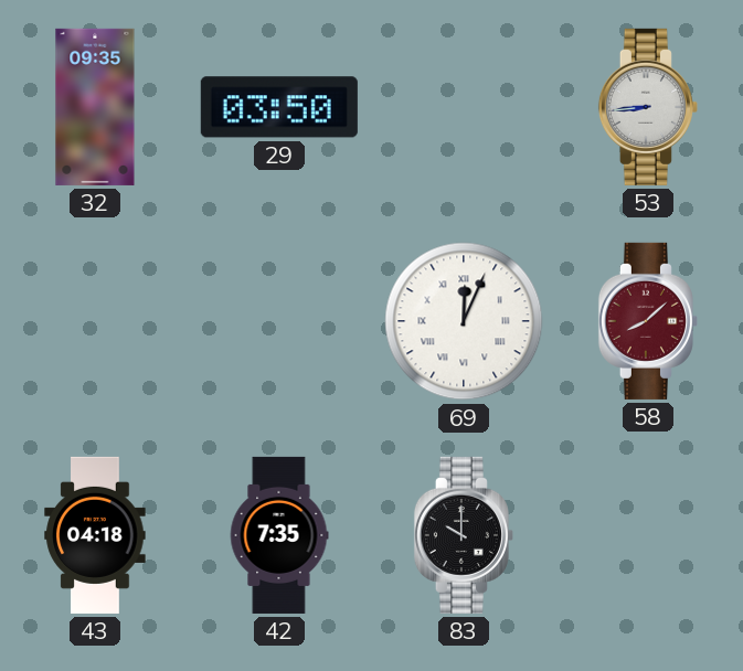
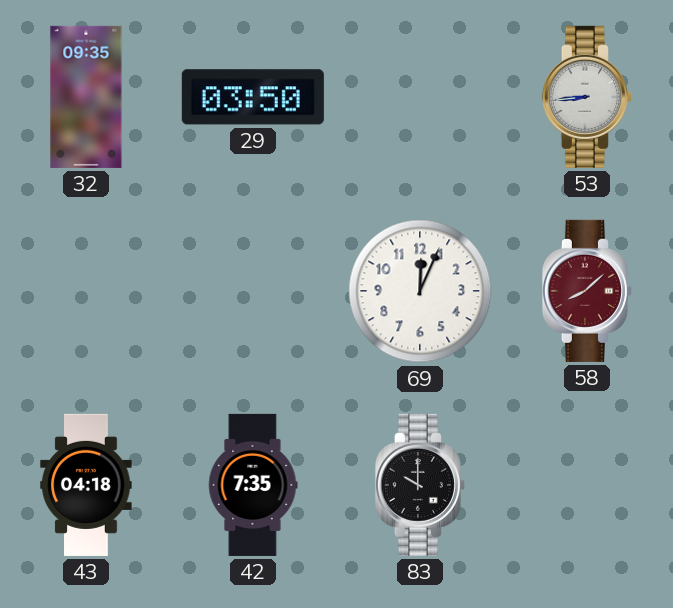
69 numerals: Roman -> Arabic
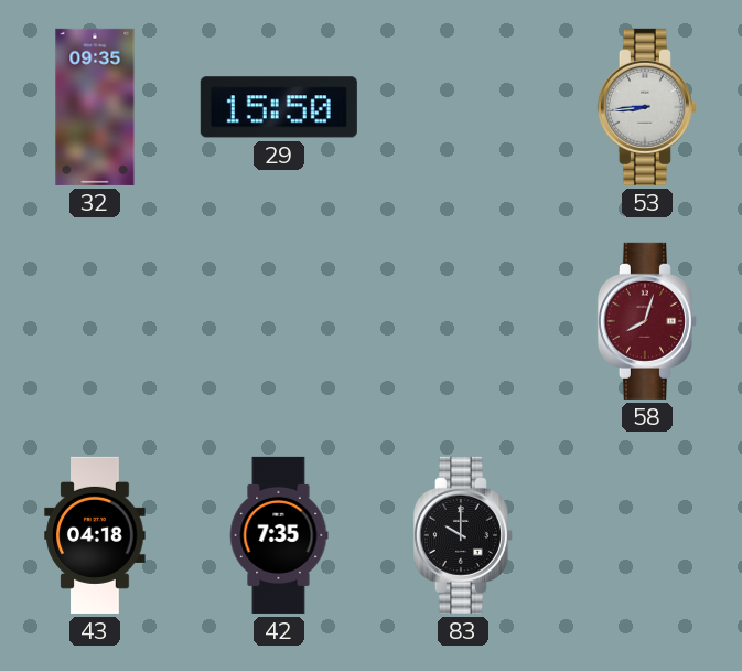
29: 03:50 -> 15:50
69: 12:04 -> none
58: 8:08 -> 8:03
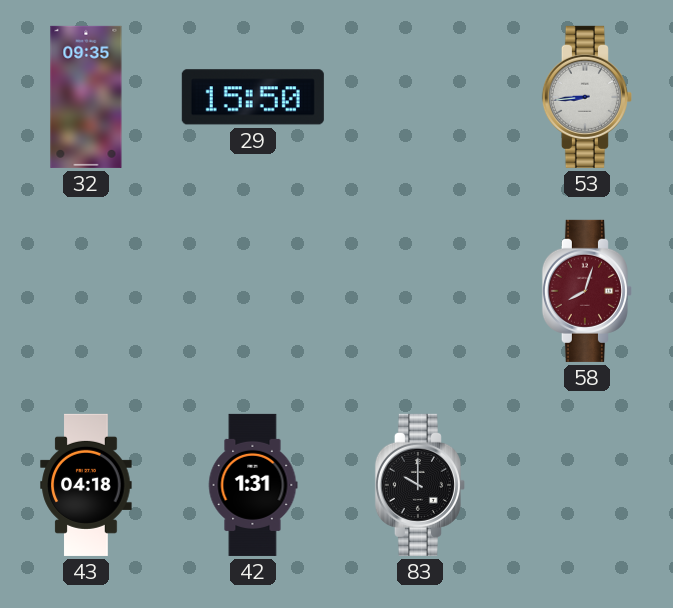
42: 7:35 -> 1:31
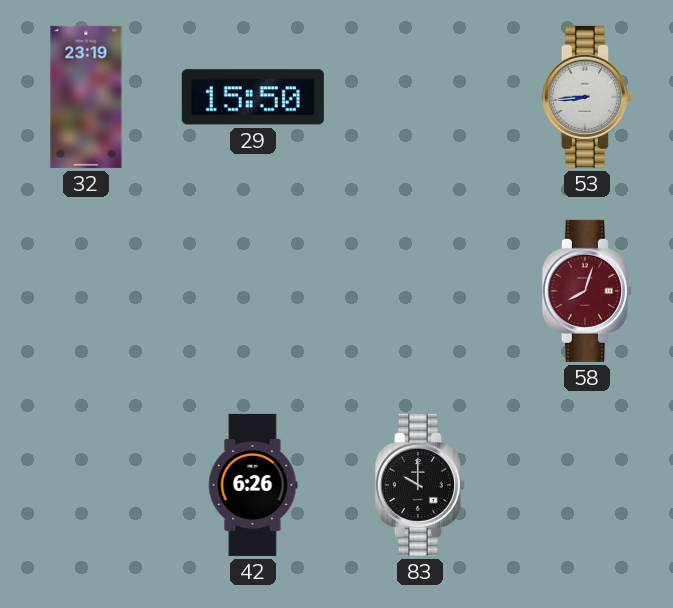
32: 09:35 -> 23:19
43: 04:18 -> none
42: 1:31 -> 6:26
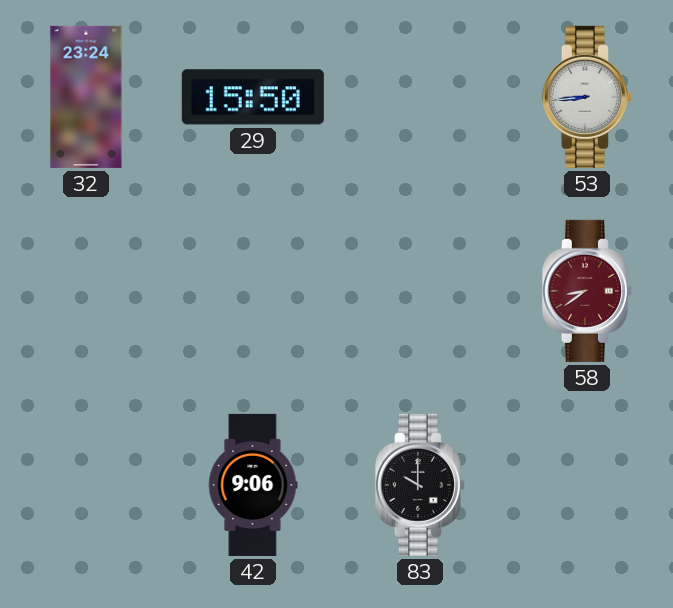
32: 23:19 -> 23:24
58: 8:03 -> 8:39
42: 6:26 -> 9:06
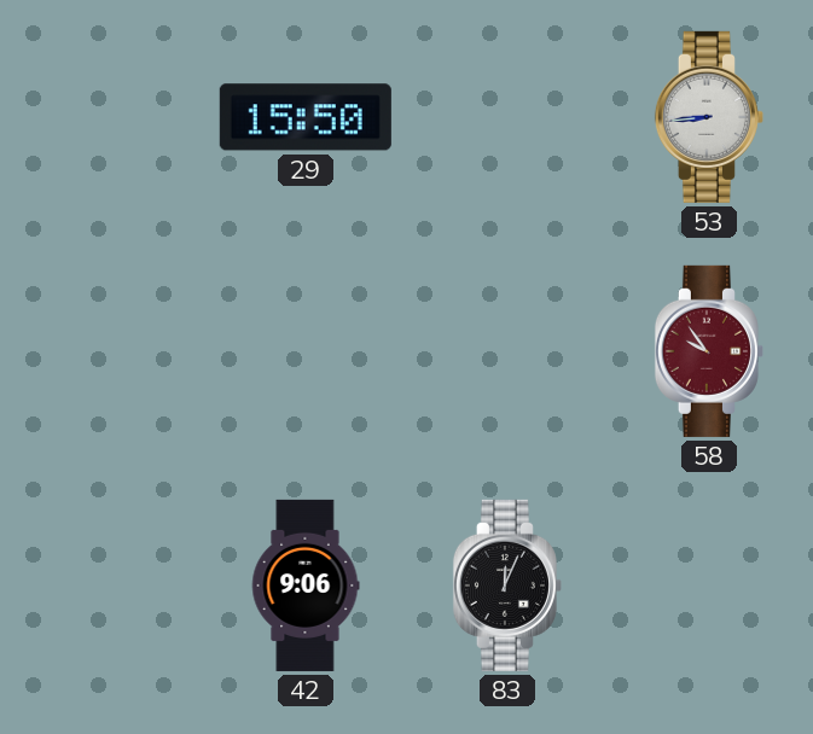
32: 23:24 -> none
58: 8:39 -> 9:54
83: 10:00 -> 12:04
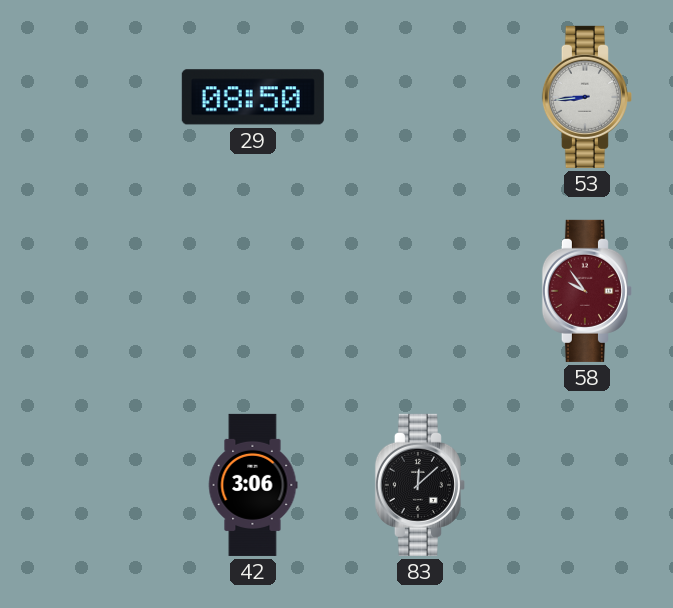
29: 15:50 -> 08:50
42: 9:06 -> 3:06
83: 12:04 -> 12:08
